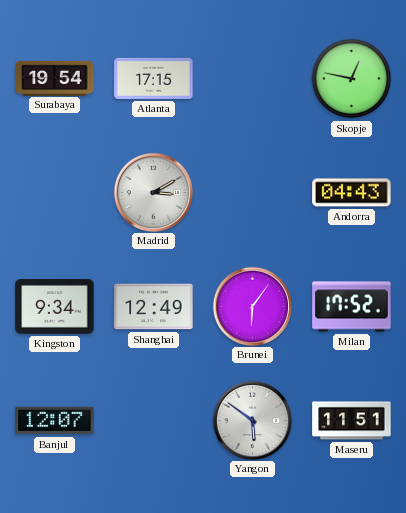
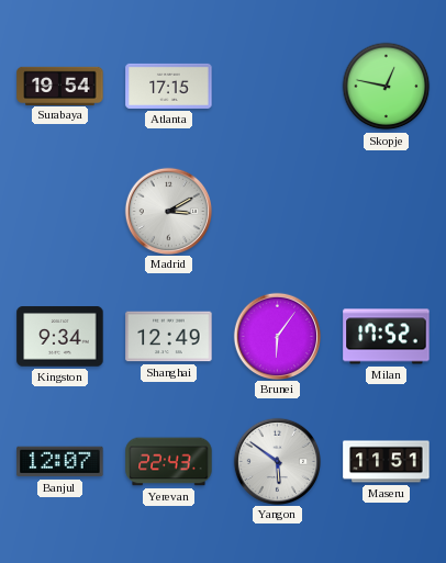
Andorra: 04:43 -> none
Yerevan: none -> 22:43
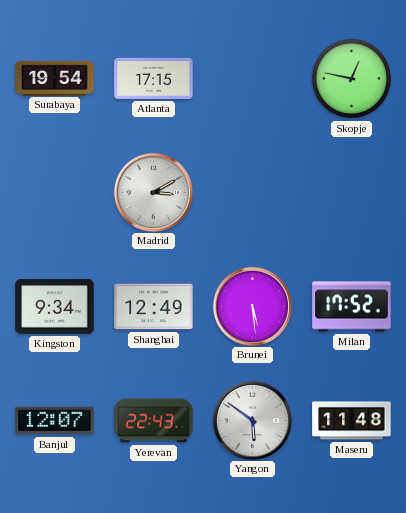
Brunei: 6:06 -> 5:29
Maseru: 11:51 -> 11:48
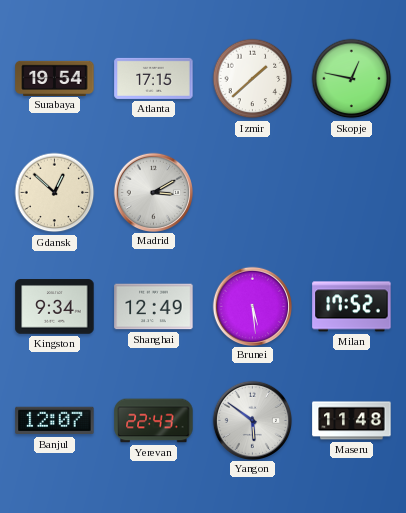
Izmir: none -> 1:38
Gdansk: none -> 12:52
